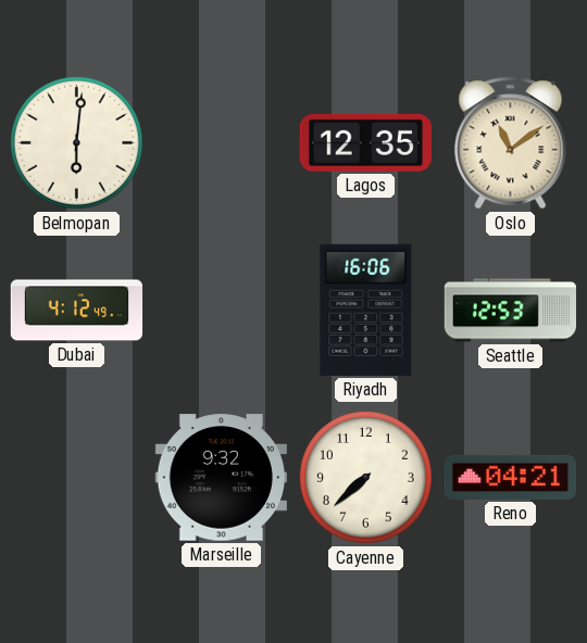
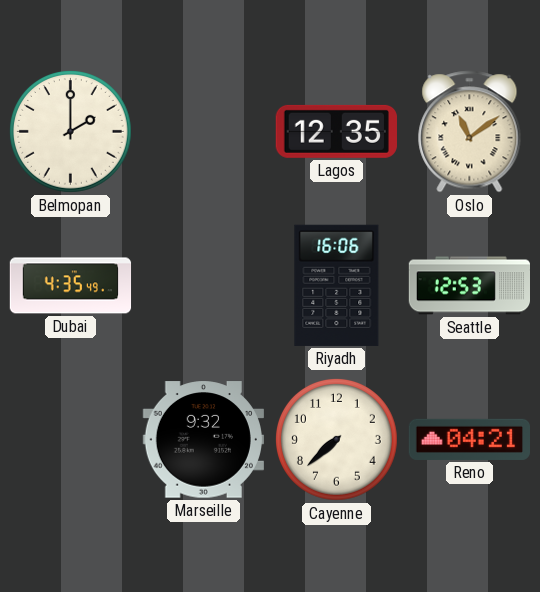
Belmopan: 6:01 -> 2:00
Dubai: 4:12 -> 4:35
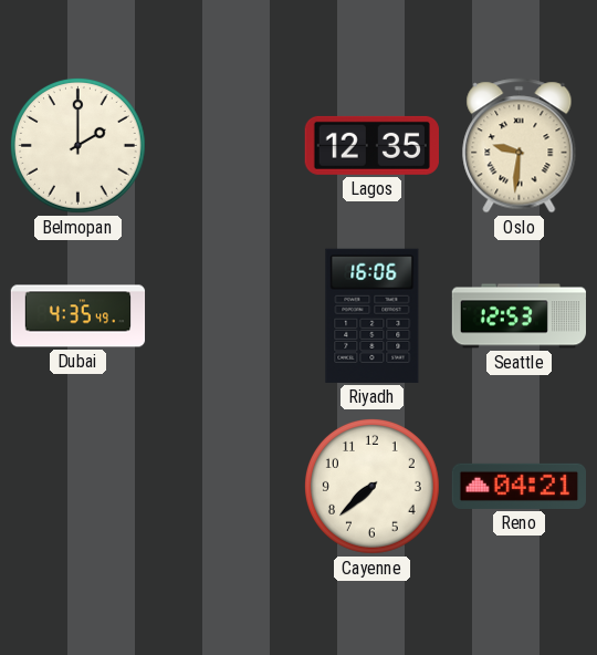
Oslo: 11:09 -> 9:31
Marseille: 9:32 -> none
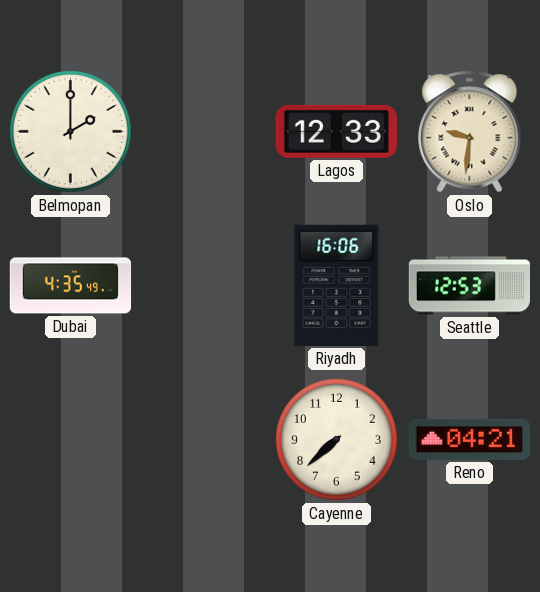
Lagos: 12:35 -> 12:33
